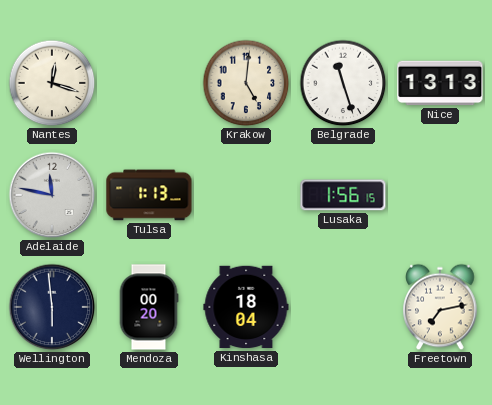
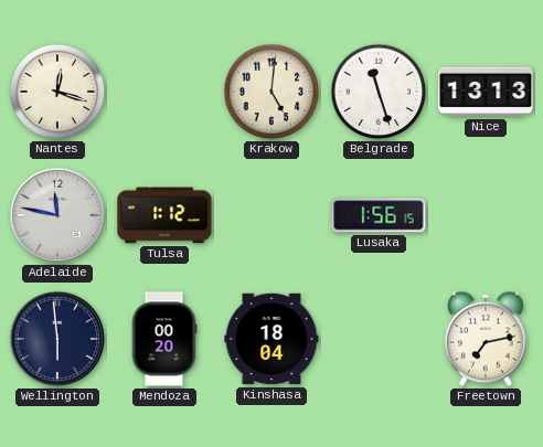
Tulsa: 1:13 -> 1:12
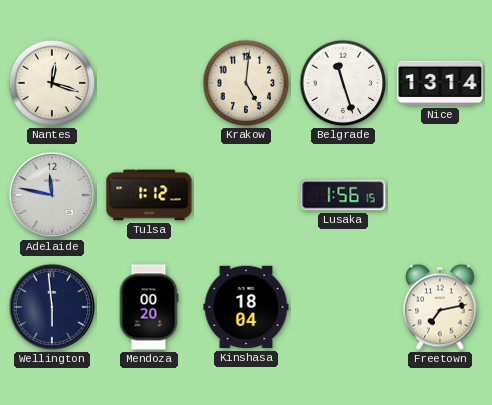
Nice: 13:13 -> 13:14
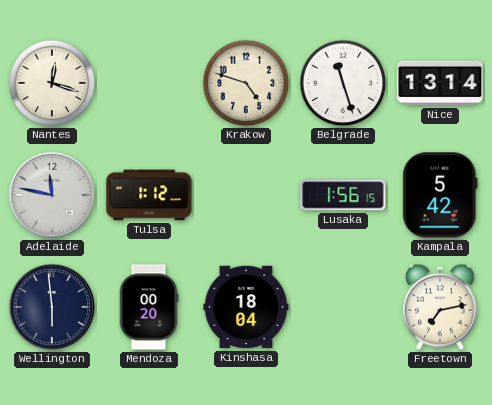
Krakow: 5:01 -> 4:48
Kampala: none -> 5:42
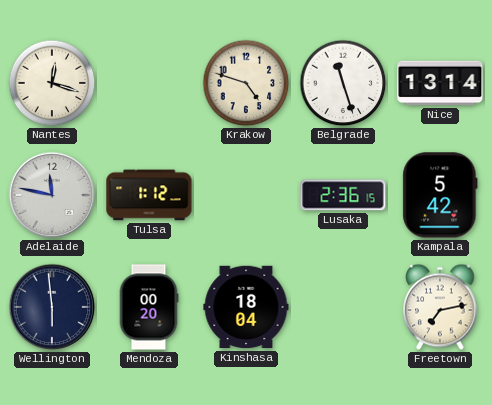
Lusaka: 1:56 -> 2:36
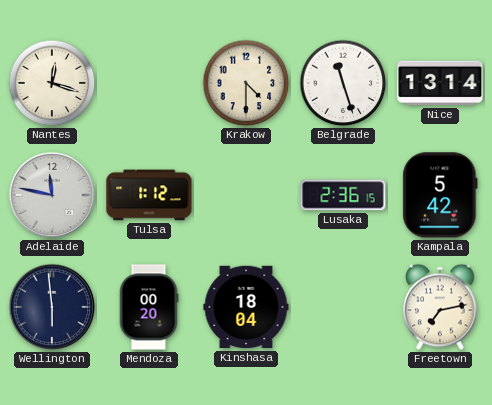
Krakow: 4:48 -> 4:30
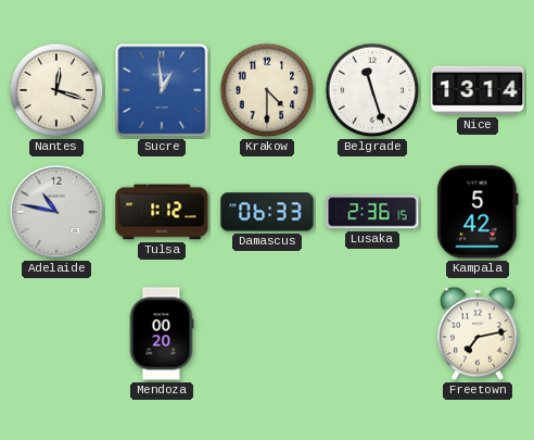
Sucre: none -> 12:59
Adelaide: 11:47 -> 10:47
Damascus: none -> 06:33
Wellington: 5:59 -> none
Kinshasa: 18:04 -> none
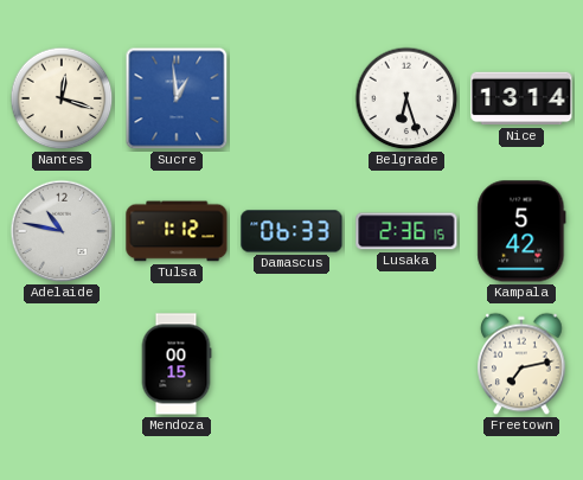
Krakow: 4:30 -> none
Belgrade: 11:27 -> 6:27
Mendoza: 00:20 -> 00:15
